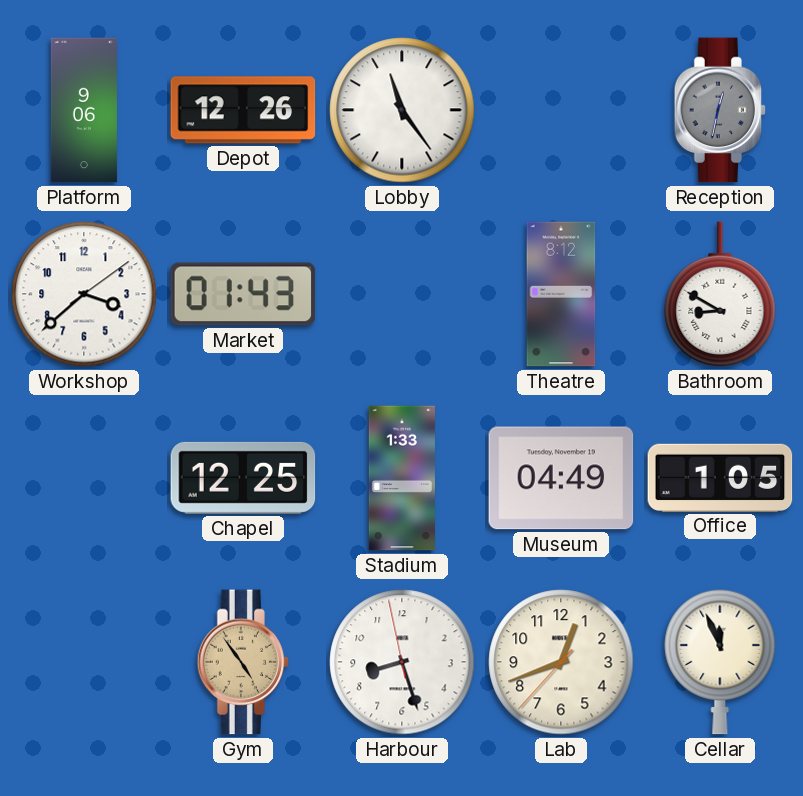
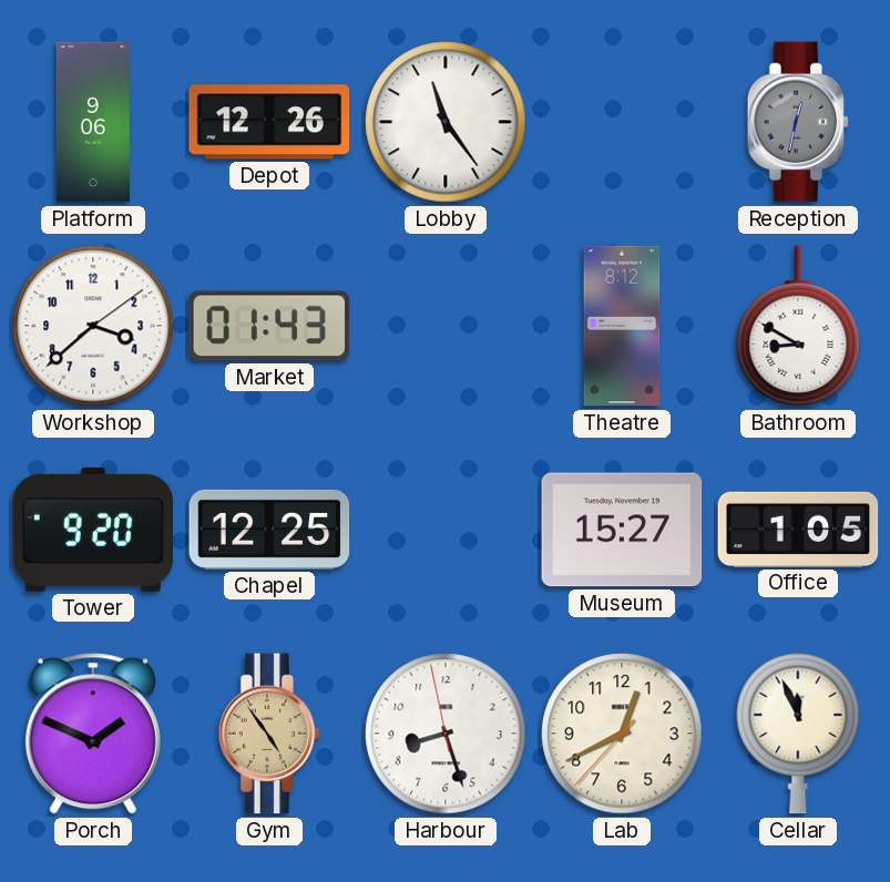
Tower: none -> 9:20
Stadium: 1:33 -> none
Museum: 04:49 -> 15:27
Porch: none -> 1:49
Lab: 12:41 -> 12:40
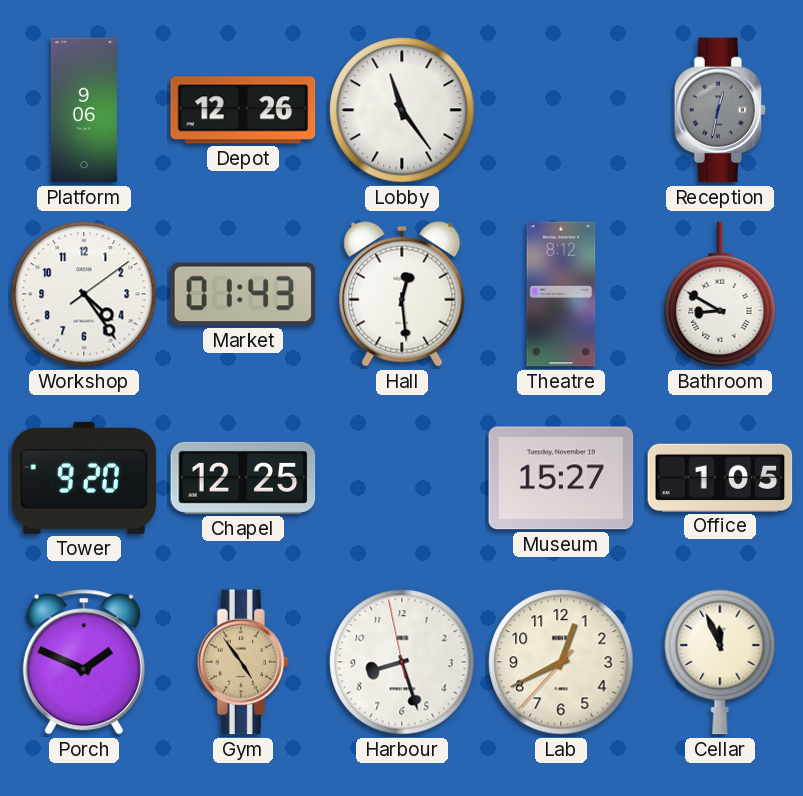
Workshop: 3:38 -> 4:24
Hall: none -> 12:29
